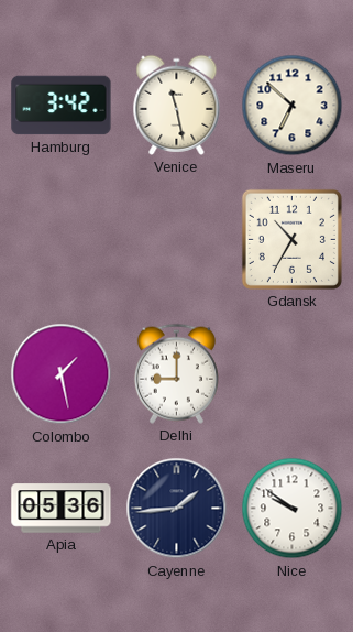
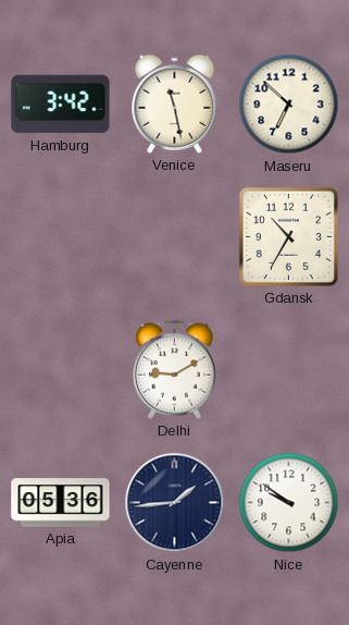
Colombo: 1:28 -> none
Delhi: 9:00 -> 9:10
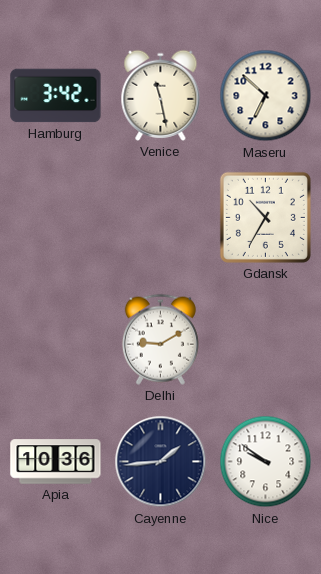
Apia: 05:36 -> 10:36
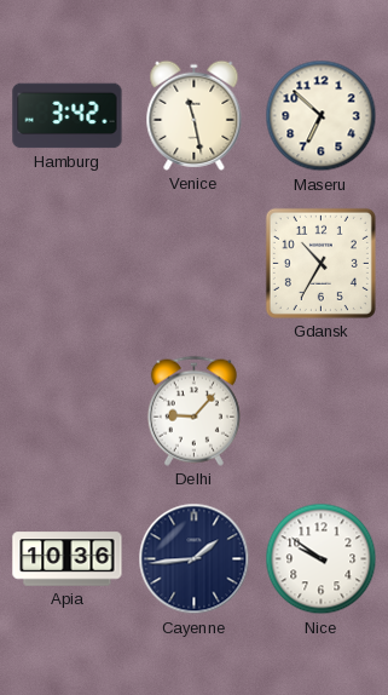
Delhi: 9:10 -> 9:07
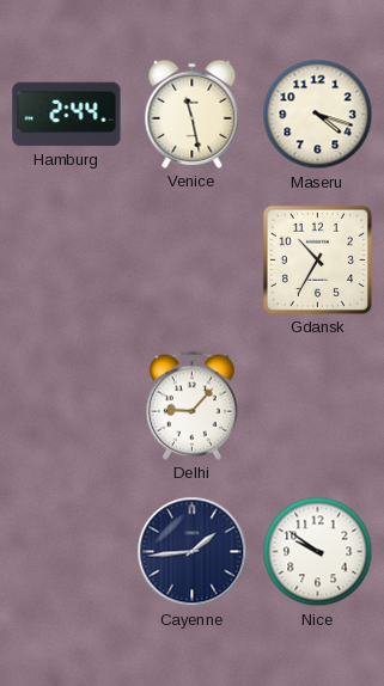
Hamburg: 3:42 -> 2:44
Maseru: 6:52 -> 4:18
Apia: 10:36 -> none
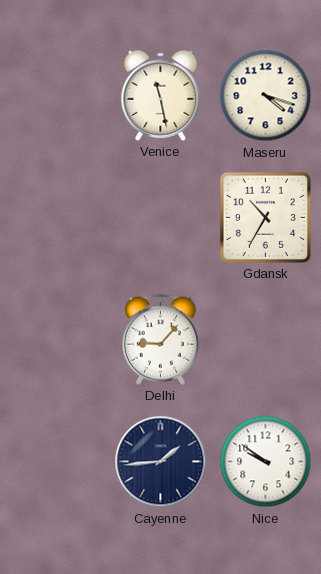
Hamburg: 2:44 -> none
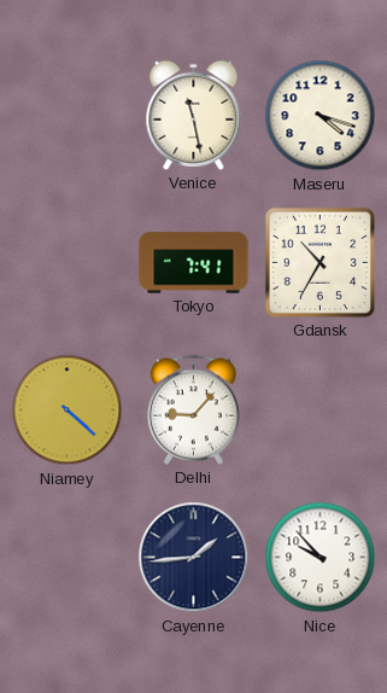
Tokyo: none -> 7:41
Niamey: none -> 4:22
Nice: 9:51 -> 9:53
